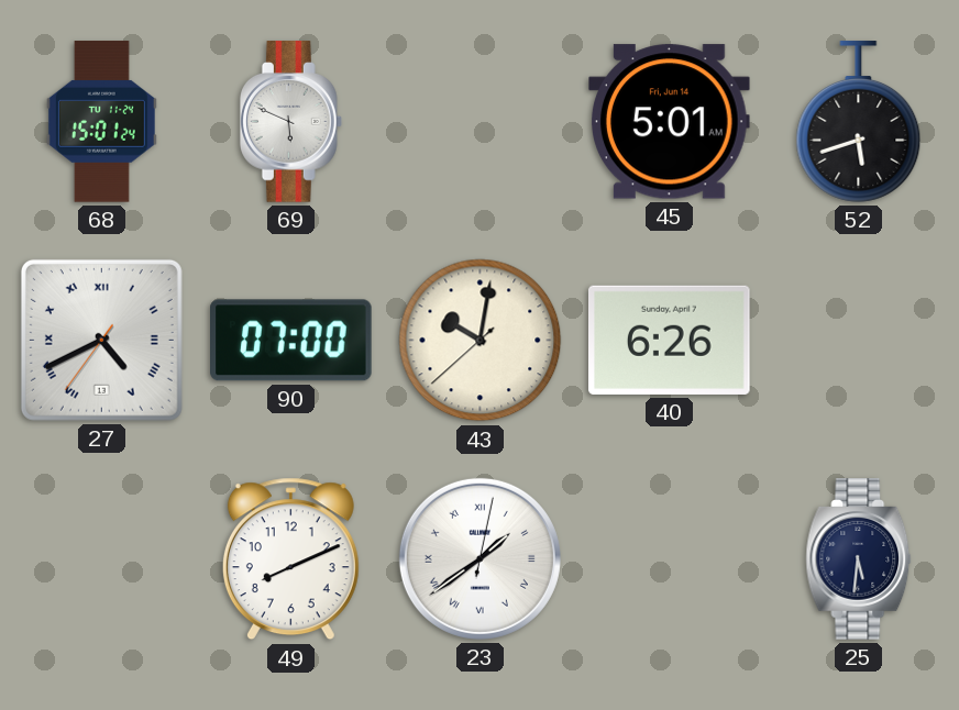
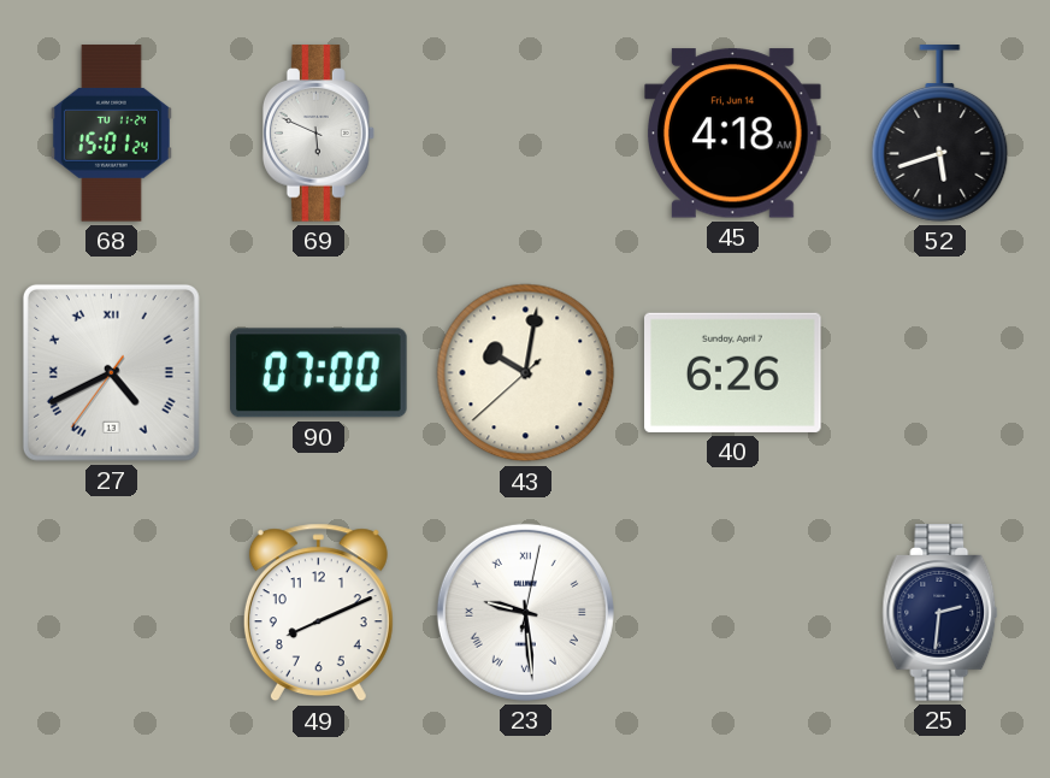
45: 5:01 -> 4:18
23: 1:39 -> 9:29
25: 5:31 -> 2:31
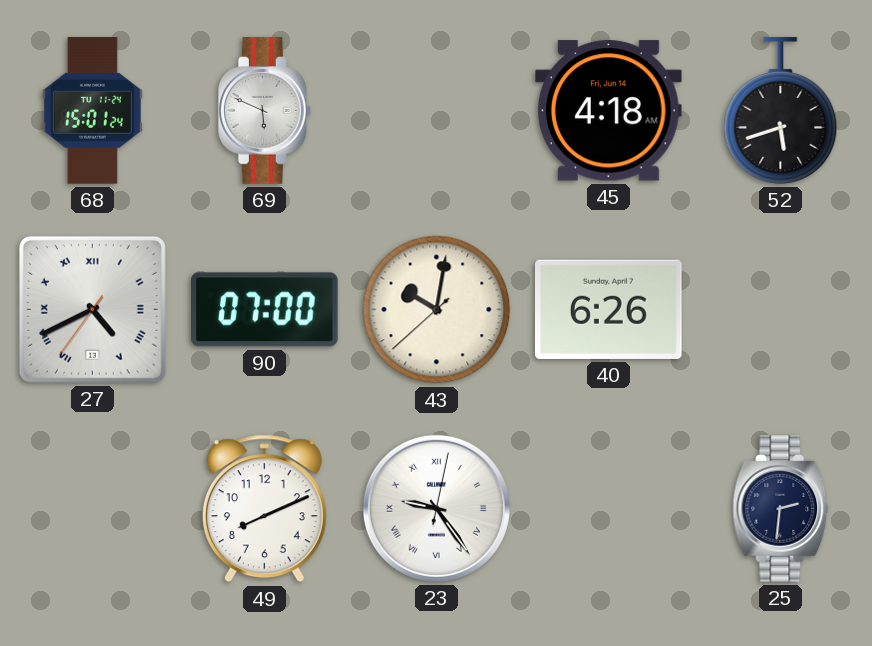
23: 9:29 -> 9:24
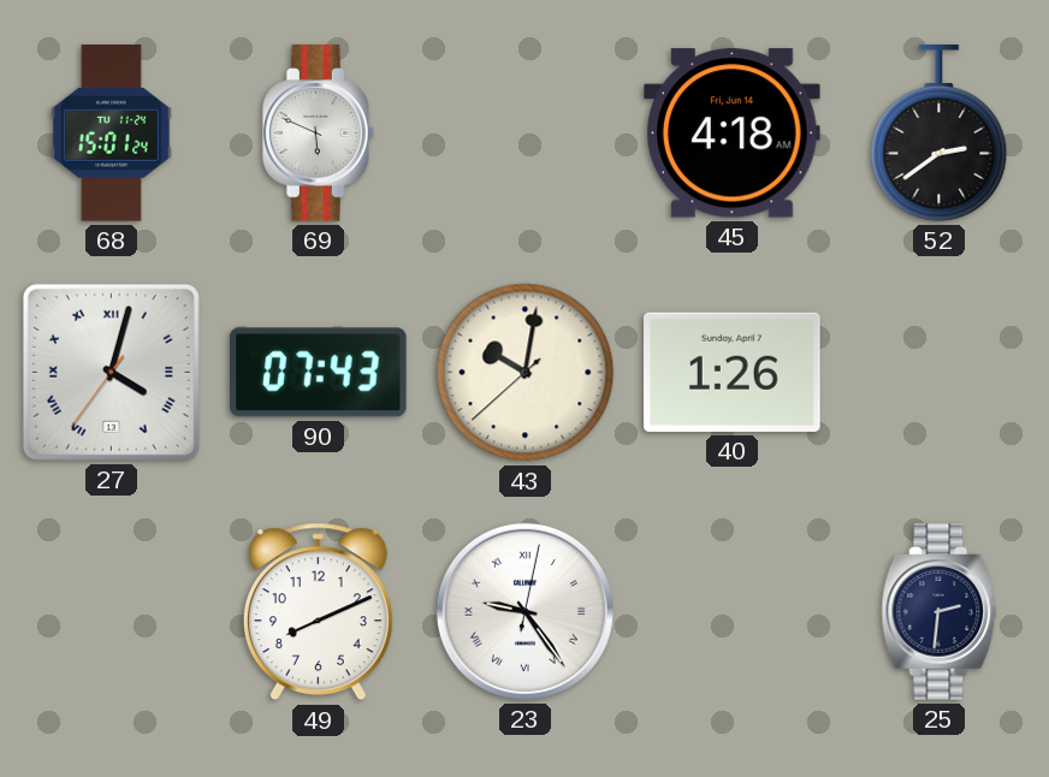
52: 5:42 -> 2:39
27: 4:40 -> 4:02
90: 07:00 -> 07:43
40: 6:26 -> 1:26
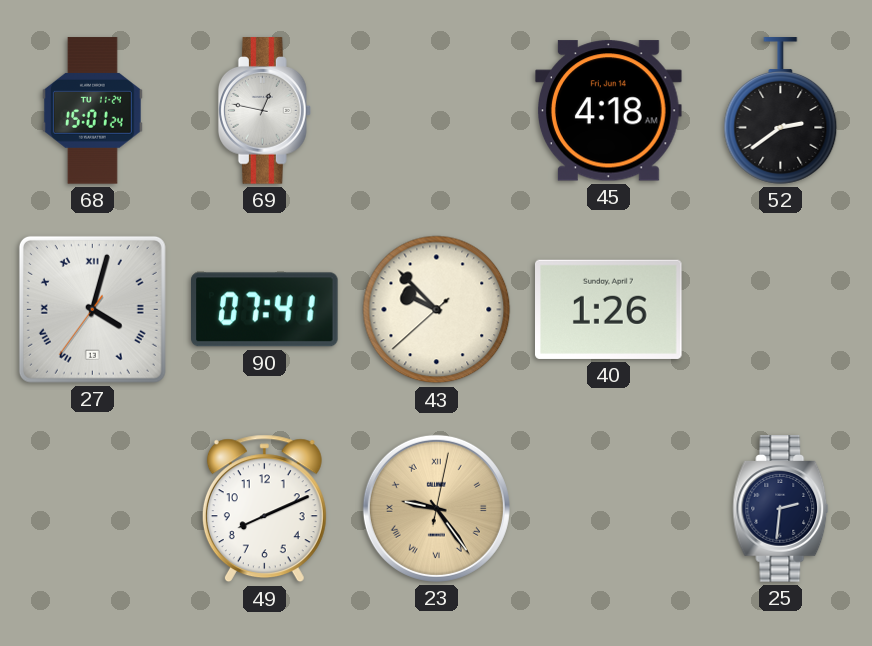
69: 5:49 -> 12:47
90: 07:43 -> 07:41
43: 10:01 -> 9:52
23 dial: white -> champagne
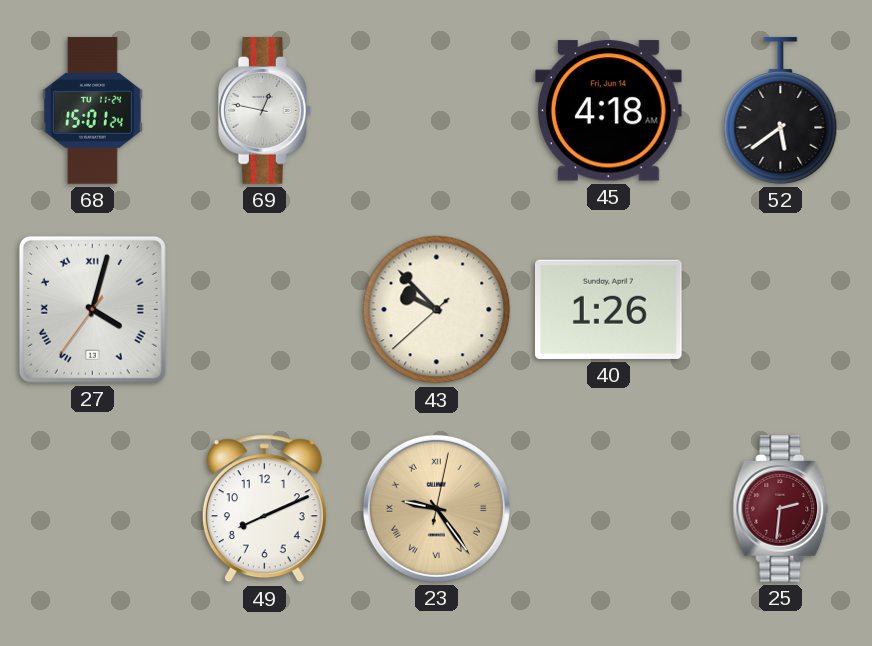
52: 2:39 -> 5:39
90: 07:41 -> none
25 dial: navy -> burgundy
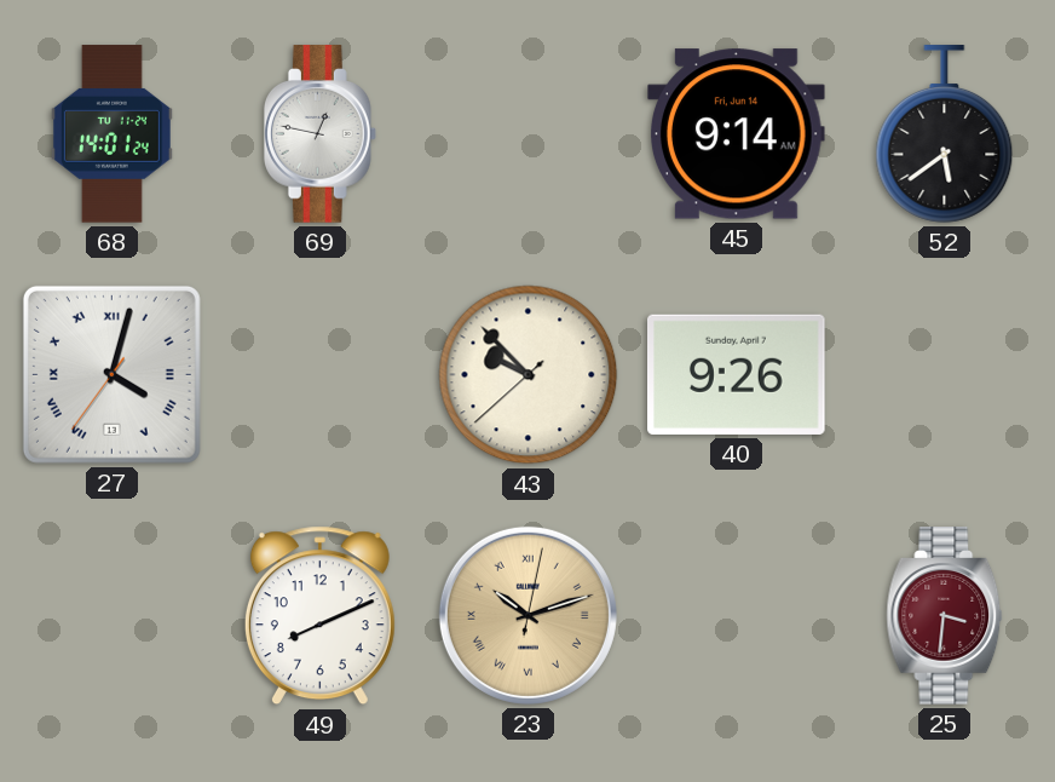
68: 15:01 -> 14:01
45: 4:18 -> 9:14
40: 1:26 -> 9:26
23: 9:24 -> 10:12
25: 2:31 -> 3:31
